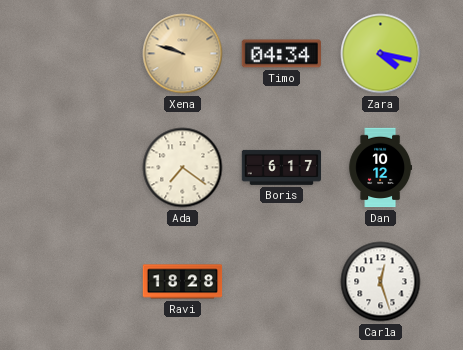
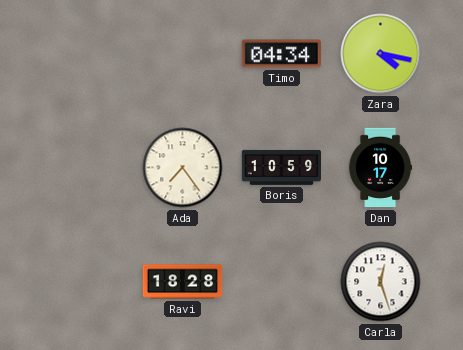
Xena: 9:48 -> none
Ada: 7:21 -> 7:24
Boris: 6:17 -> 10:59
Dan: 10:12 -> 10:17
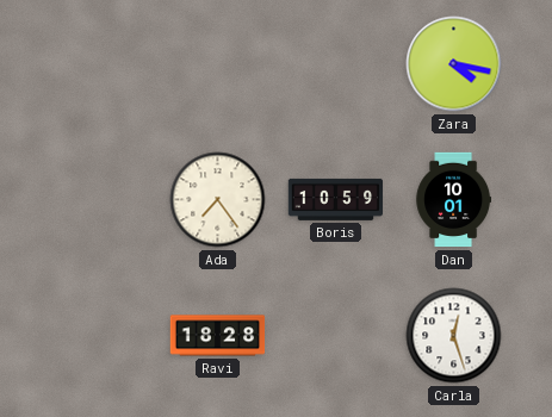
Timo: 04:34 -> none
Dan: 10:17 -> 10:01
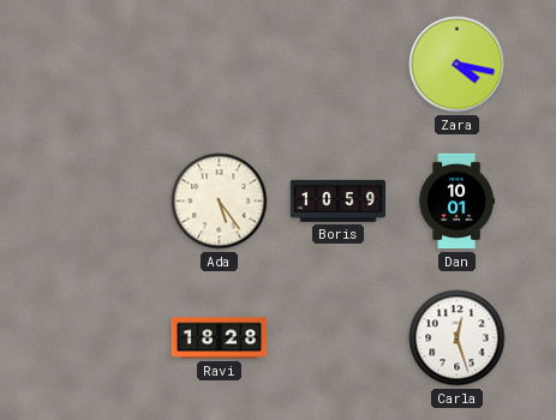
Ada: 7:24 -> 5:24
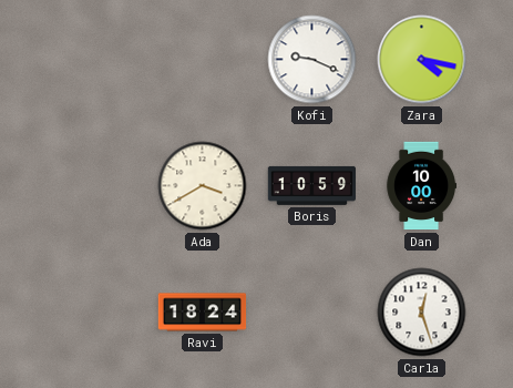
Kofi: none -> 9:19
Ada: 5:24 -> 3:40
Dan: 10:01 -> 10:00
Ravi: 18:28 -> 18:24
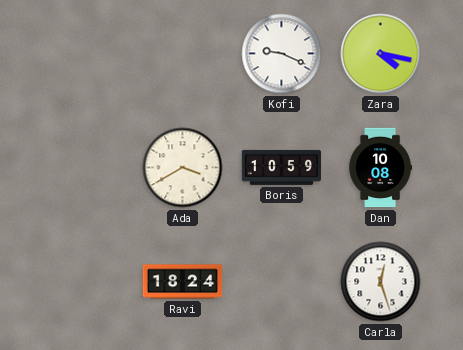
Dan: 10:00 -> 10:08
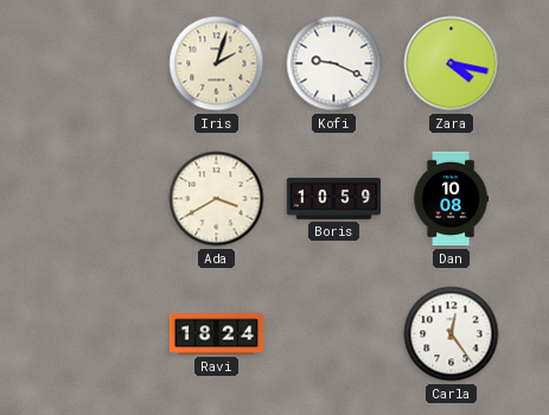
Iris: none -> 2:03
Carla: 12:27 -> 12:24
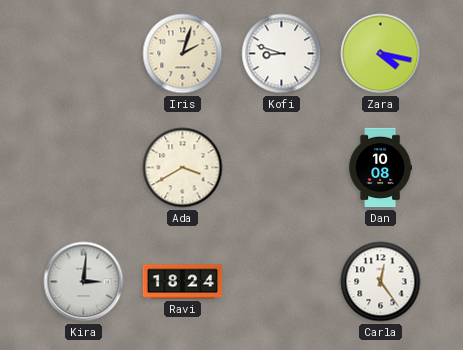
Kofi: 9:19 -> 8:48
Boris: 10:59 -> none
Kira: none -> 3:01
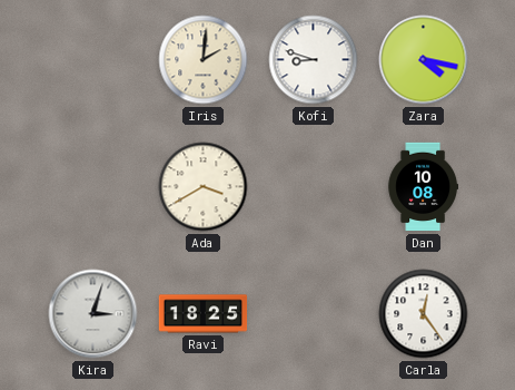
Iris: 2:03 -> 2:01
Kira: 3:01 -> 3:03
Ravi: 18:24 -> 18:25
